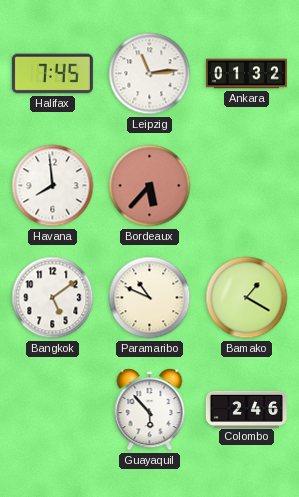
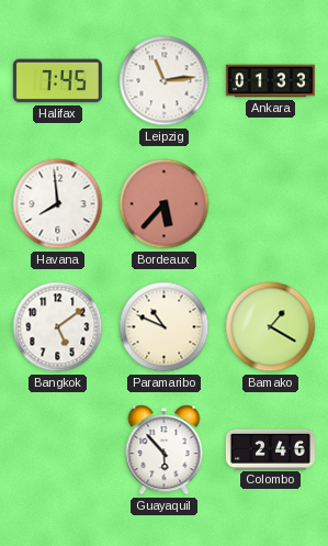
Ankara: 01:32 -> 01:33
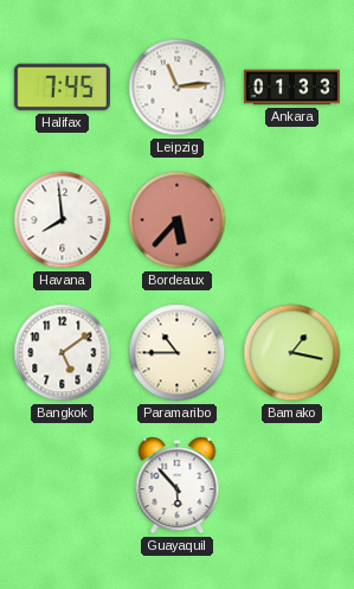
Paramaribo: 10:49 -> 10:45
Bamako: 1:20 -> 1:17
Colombo: 2:46 -> none
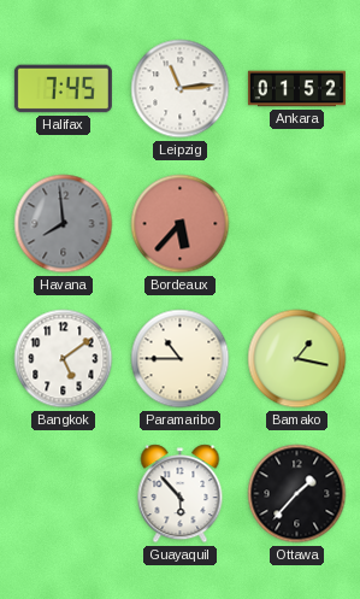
Ankara: 01:33 -> 01:52
Havana dial: white -> grey
Ottawa: none -> 1:37
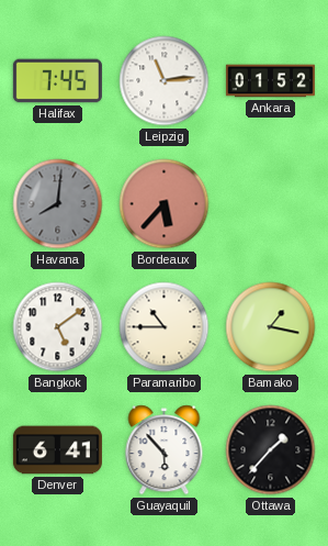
Havana: 7:59 -> 8:01
Denver: none -> 6:41
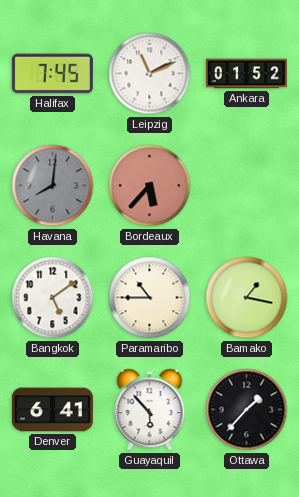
Leipzig: 11:14 -> 11:11
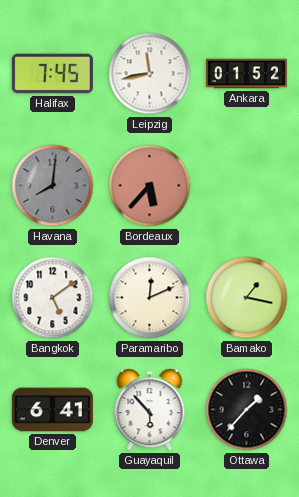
Leipzig: 11:11 -> 11:43
Paramaribo: 10:45 -> 12:11
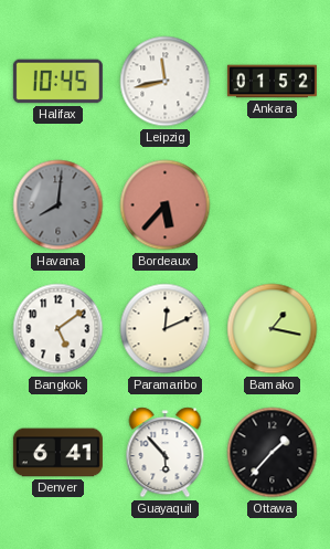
Halifax: 7:45 -> 10:45
